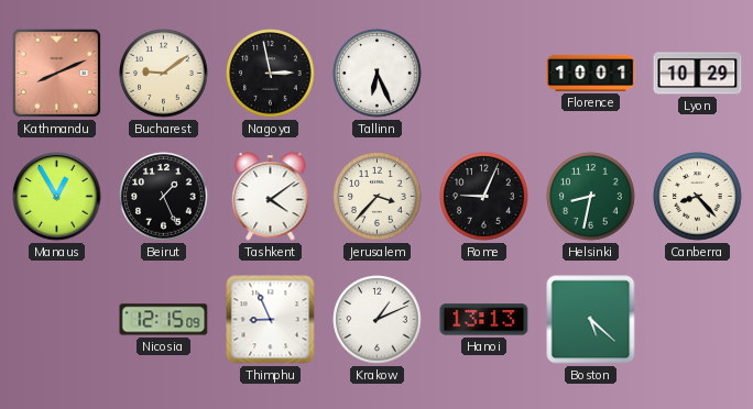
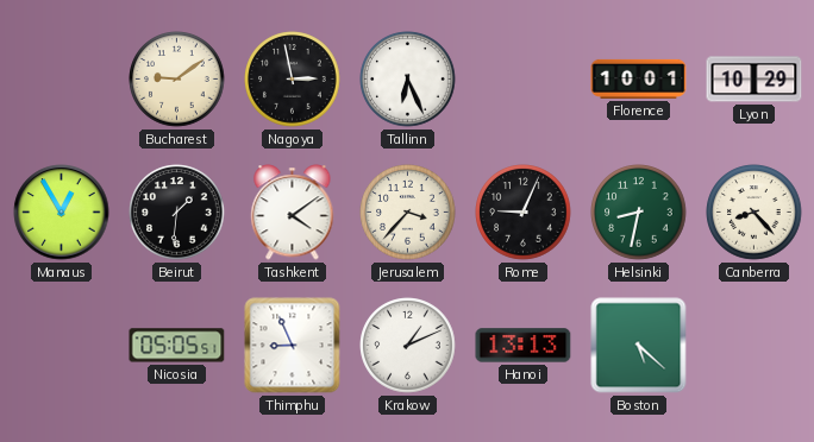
Kathmandu: 8:11 -> none
Beirut: 1:26 -> 1:31
Nicosia: 12:15 -> 05:05
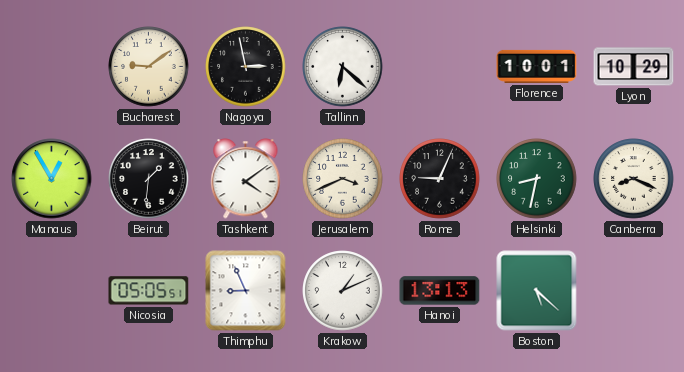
Tallinn: 6:26 -> 6:22
Jerusalem: 3:37 -> 3:41
Canberra: 8:23 -> 8:19
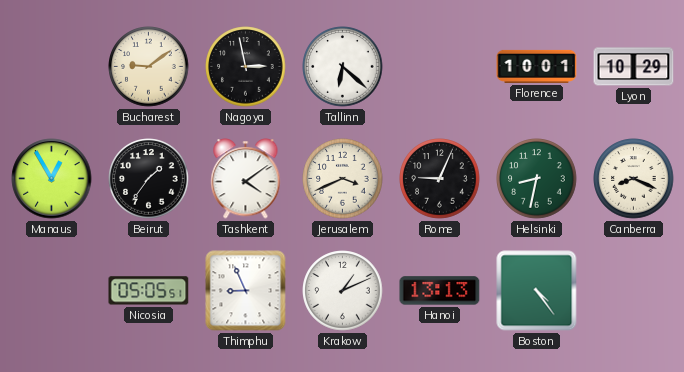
Beirut: 1:31 -> 1:36
Boston: 5:22 -> 4:24
